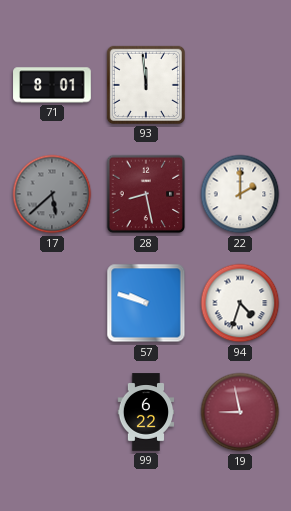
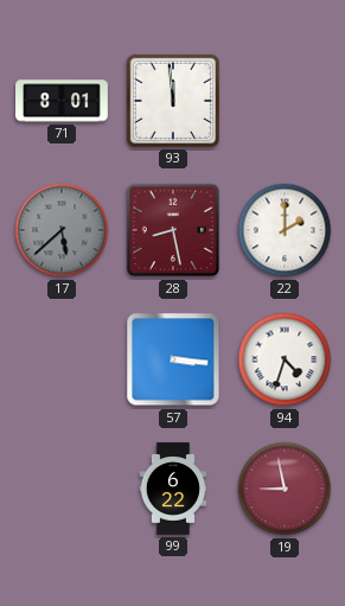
57: 9:48 -> 3:16
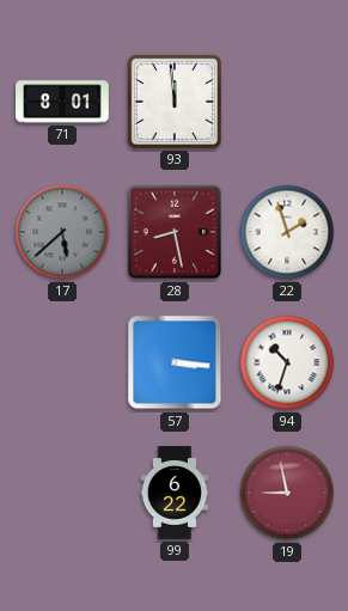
22: 2:00 -> 1:57
94: 4:33 -> 10:33
